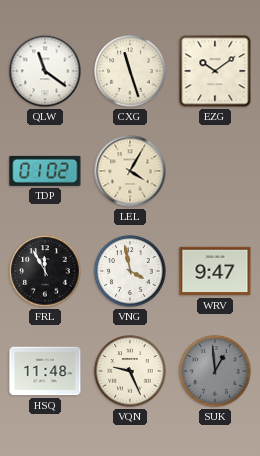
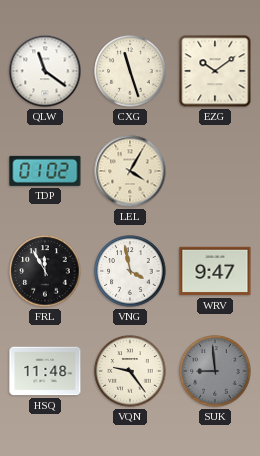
VQN: 9:26 -> 9:24
SUK: 12:59 -> 8:59
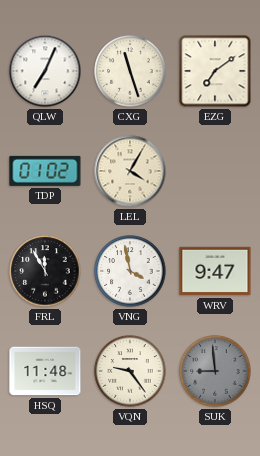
QLW: 11:21 -> 7:04
EZG: 10:09 -> 7:09
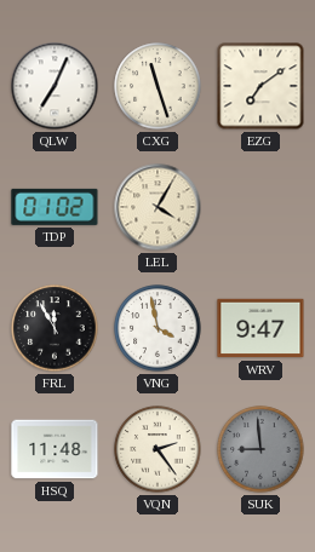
VQN: 9:24 -> 2:24
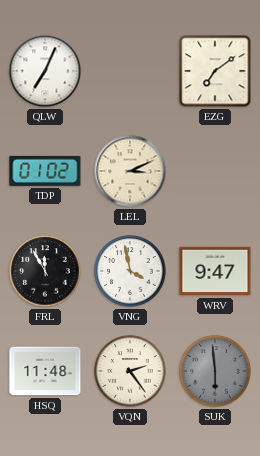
CXG: 11:27 -> none
LEL: 4:05 -> 3:11
SUK: 8:59 -> 5:59
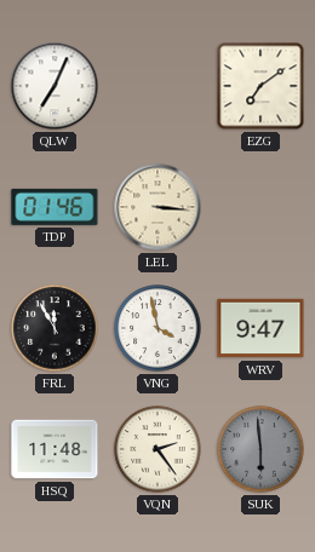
TDP: 01:02 -> 01:46
LEL: 3:11 -> 3:16
